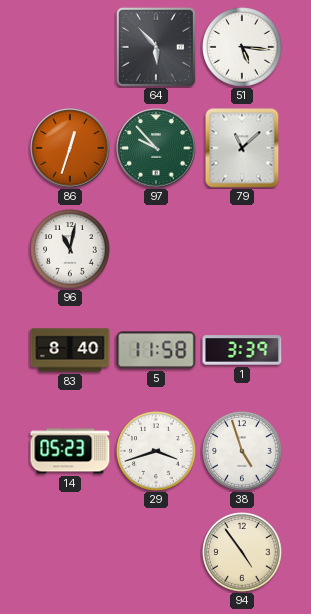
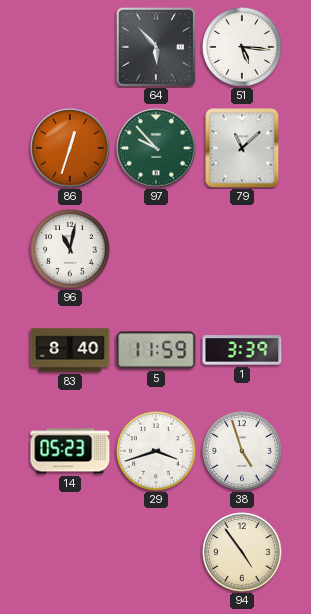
5: 11:58 -> 11:59
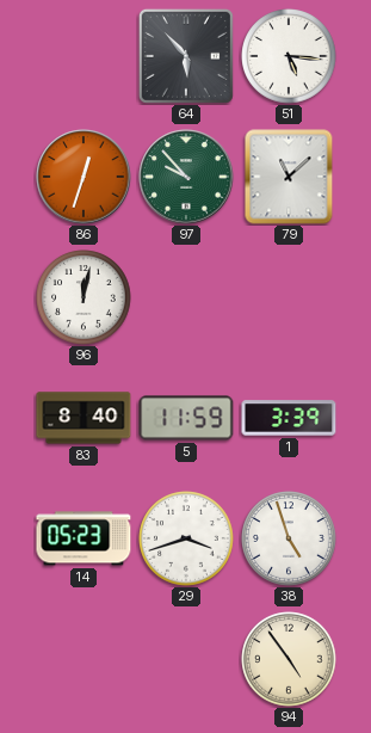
96: 11:02 -> 12:02
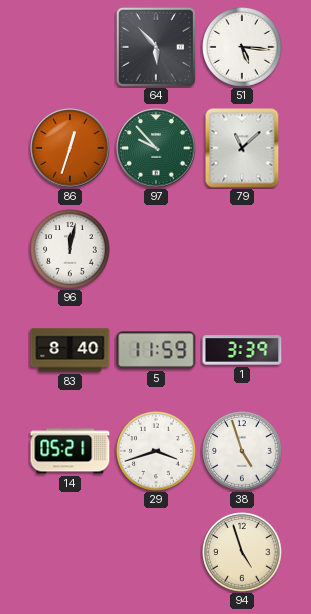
14: 05:23 -> 05:21
94: 4:54 -> 4:57
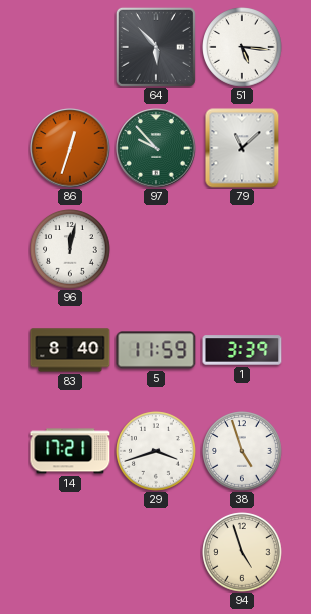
14: 05:21 -> 17:21
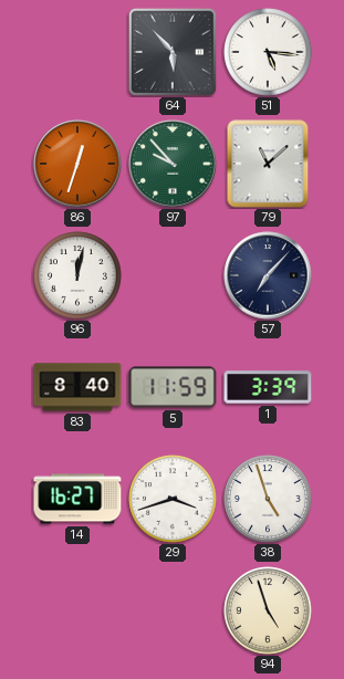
57: none -> 7:07
14: 17:21 -> 16:27
